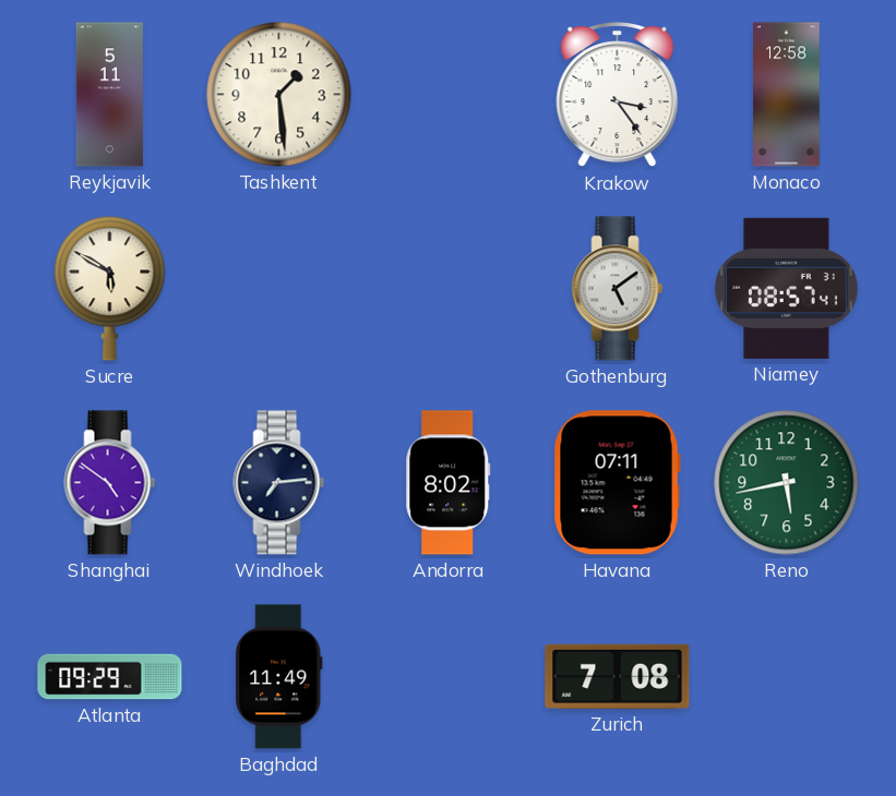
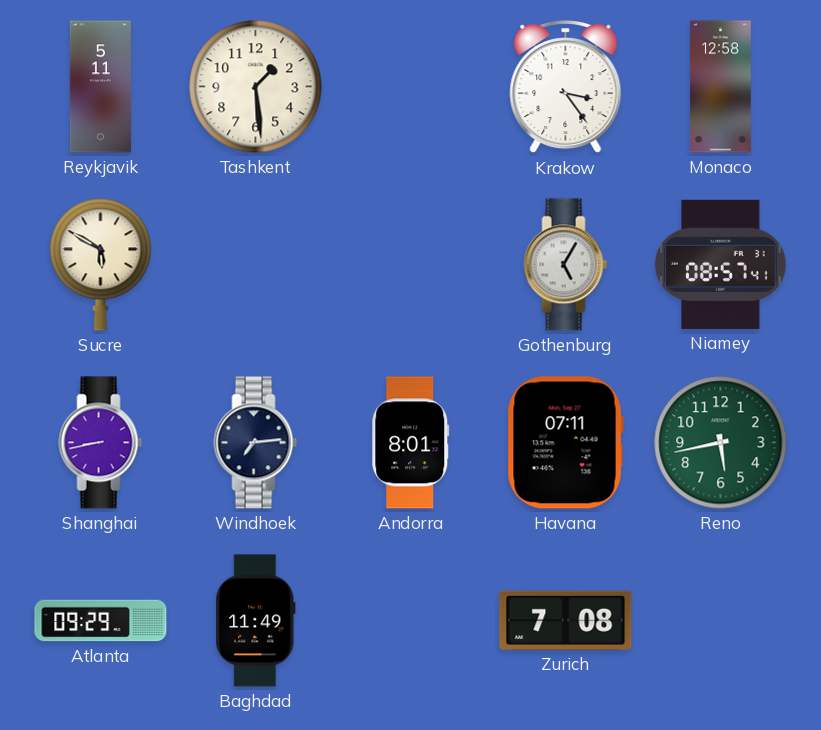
Gothenburg: 5:09 -> 5:05
Shanghai: 4:51 -> 8:43
Andorra: 8:02 -> 8:01
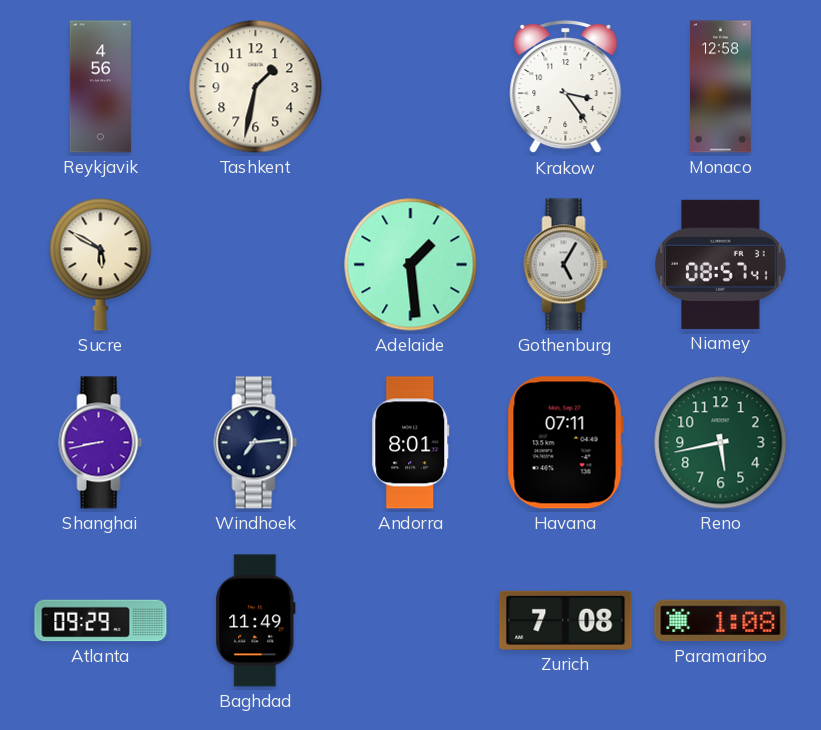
Reykjavik: 5:11 -> 4:56
Tashkent: 1:29 -> 1:32
Adelaide: none -> 1:29
Paramaribo: none -> 1:08
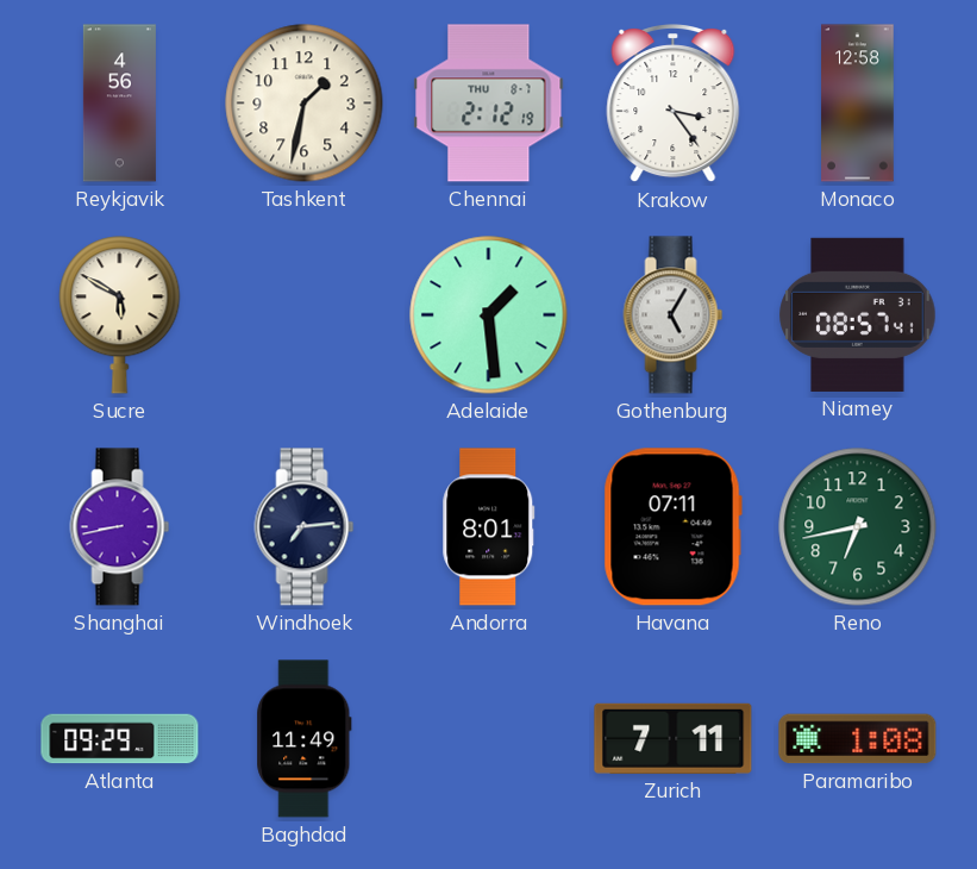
Chennai: none -> 2:12
Reno: 5:43 -> 6:43
Zurich: 7:08 -> 7:11
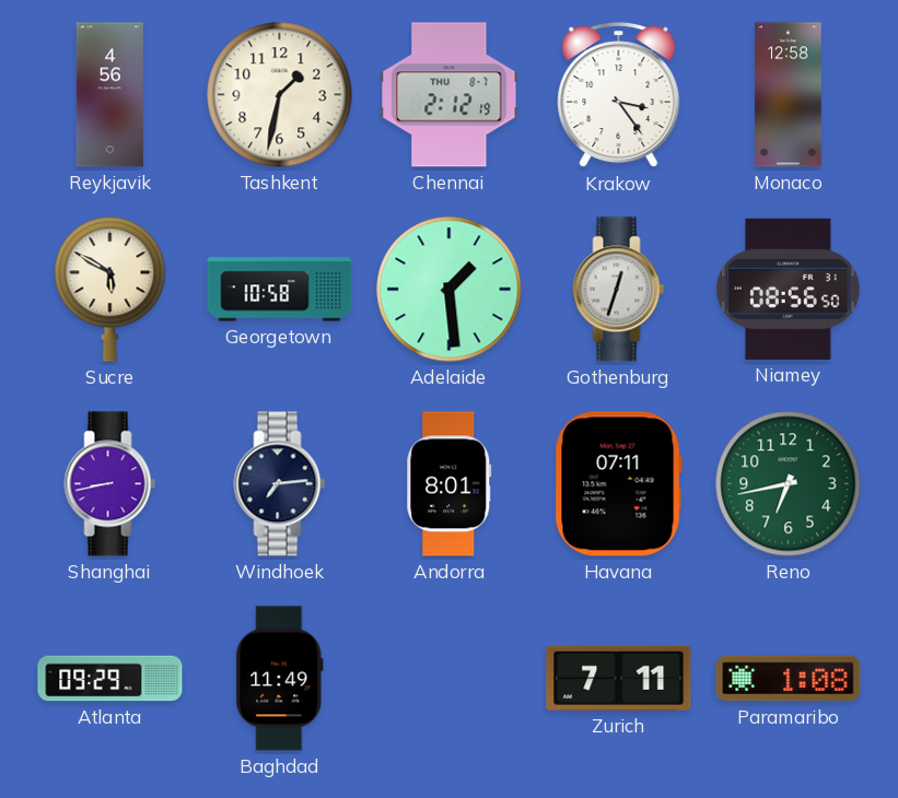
Georgetown: none -> 10:58
Gothenburg: 5:05 -> 12:33
Niamey: 08:57 -> 08:56
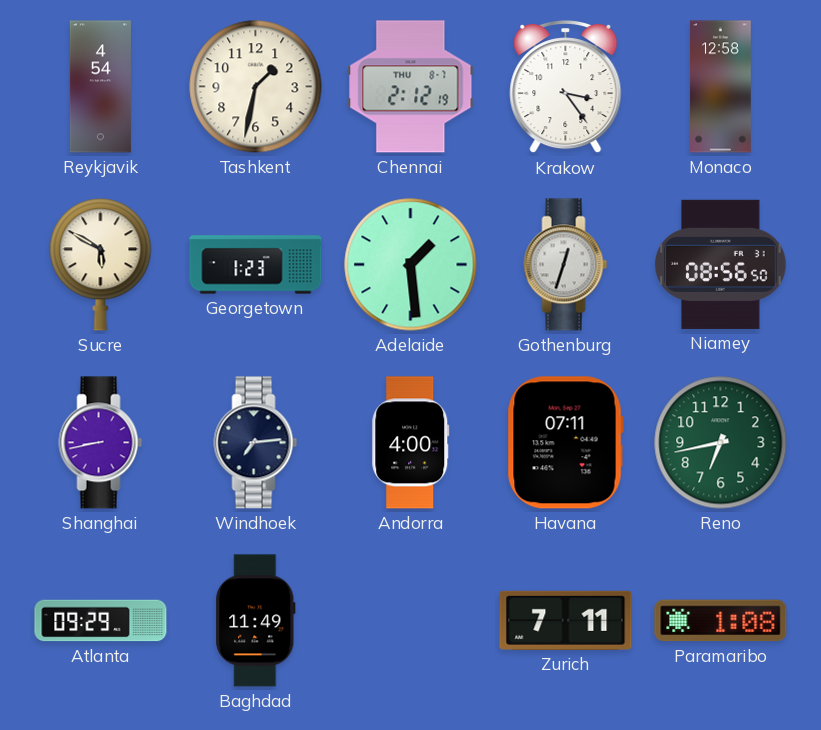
Reykjavik: 4:56 -> 4:54
Georgetown: 10:58 -> 1:23
Andorra: 8:01 -> 4:00
